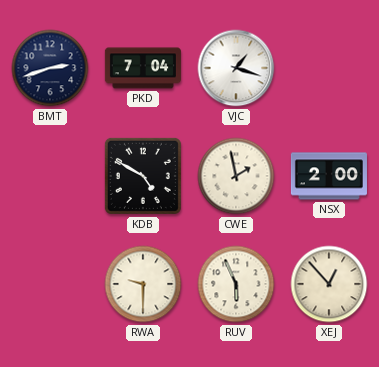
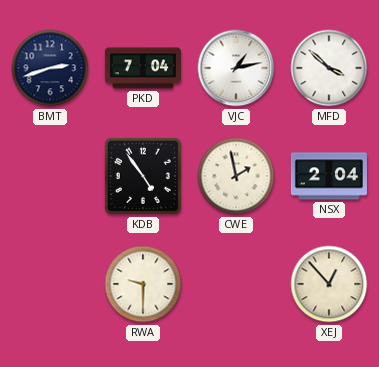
VJC: 1:18 -> 1:13
MFD: none -> 3:52
KDB: 4:50 -> 4:54
NSX: 2:00 -> 2:04
RUV: 5:56 -> none
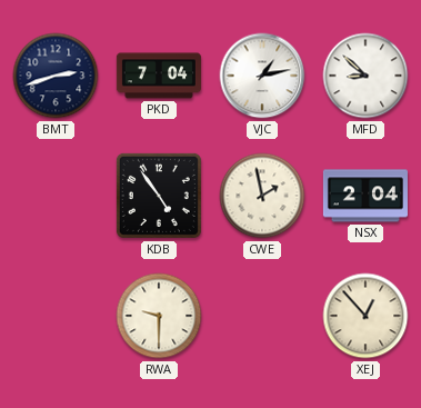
MFD: 3:52 -> 8:52
